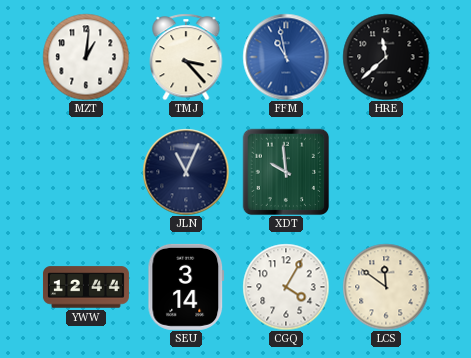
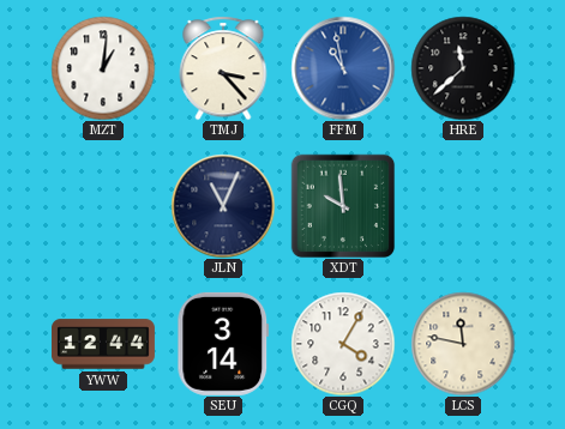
LCS: 11:51 -> 11:47
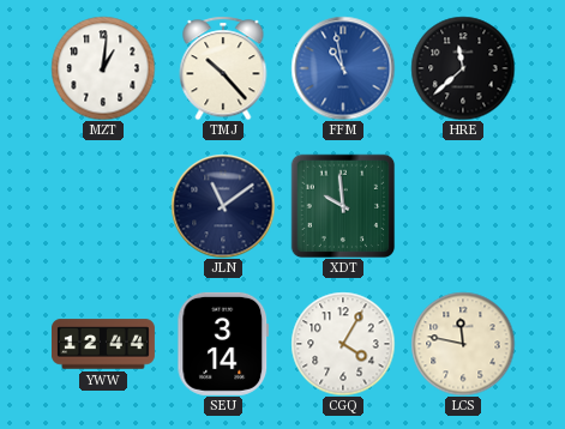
TMJ: 3:23 -> 10:23
JLN: 11:04 -> 11:09
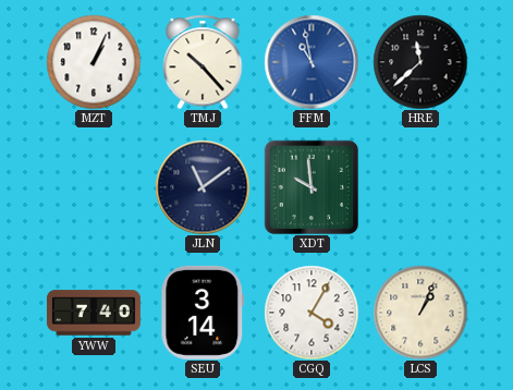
MZT: 1:01 -> 1:04
YWW: 12:44 -> 7:40
LCS: 11:47 -> 1:04
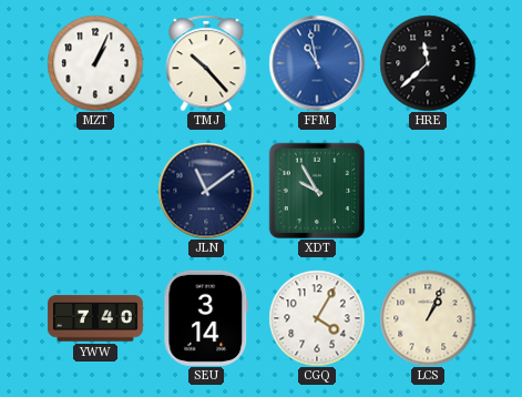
XDT: 9:59 -> 9:55
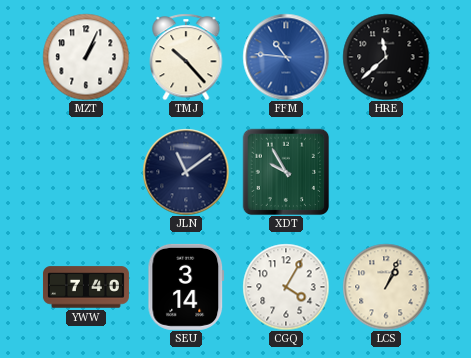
FFM: 10:58 -> 10:46
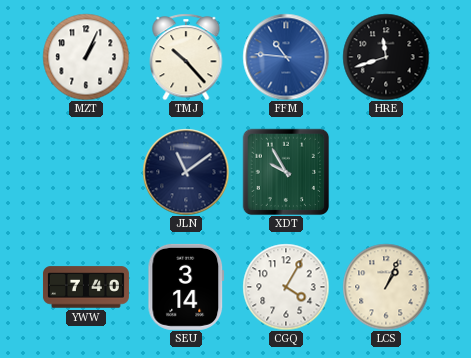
HRE: 11:38 -> 11:42
